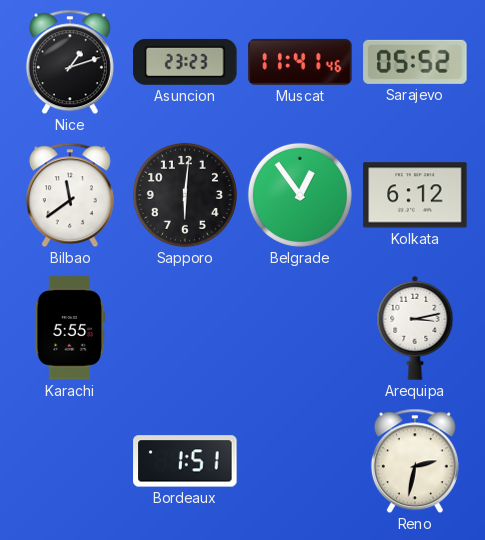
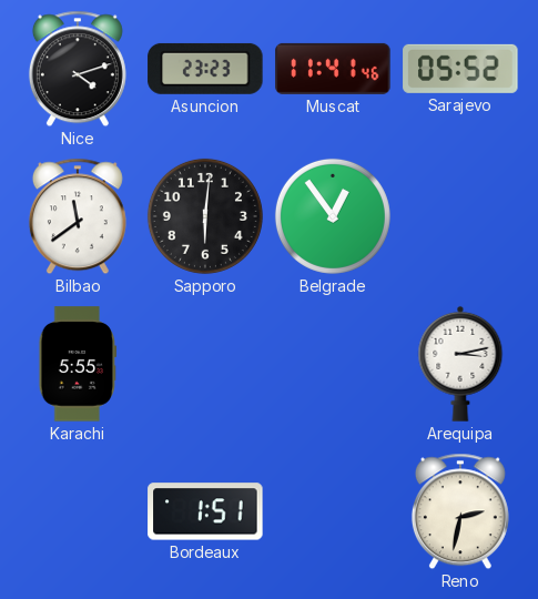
Nice: 1:12 -> 4:12
Kolkata: 6:12 -> none
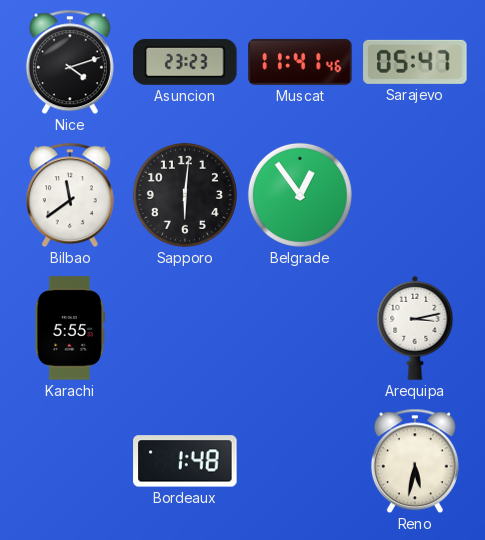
Sarajevo: 05:52 -> 05:47
Bordeaux: 1:51 -> 1:48
Reno: 2:32 -> 5:32
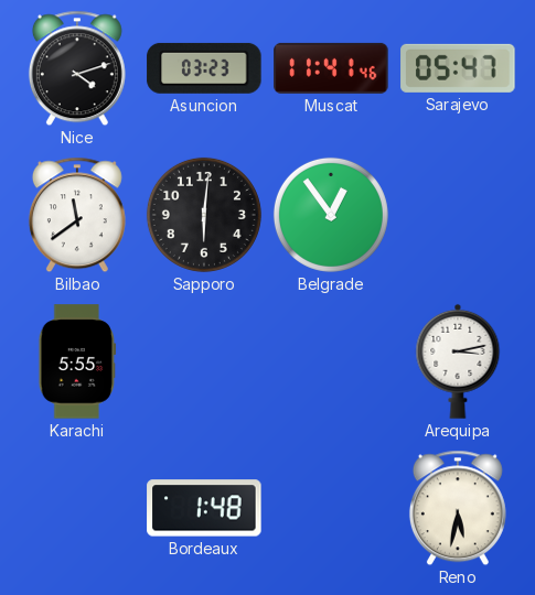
Asuncion: 23:23 -> 03:23
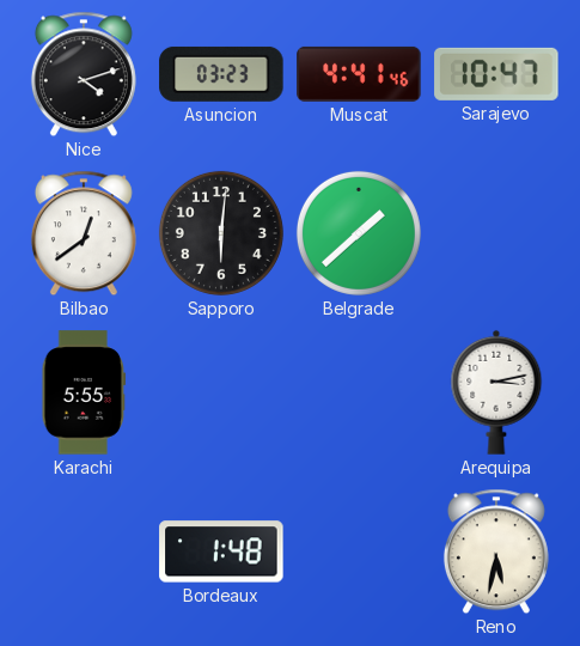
Muscat: 11:41 -> 4:41
Sarajevo: 05:47 -> 10:47
Bilbao: 11:39 -> 12:39
Belgrade: 12:54 -> 1:38
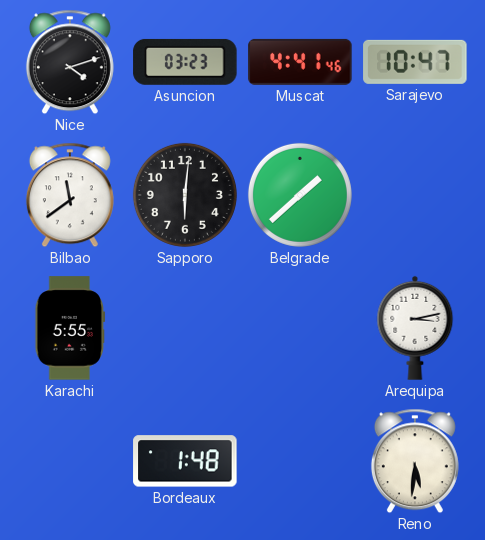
Bilbao: 12:39 -> 11:39
Reno: 5:32 -> 5:31
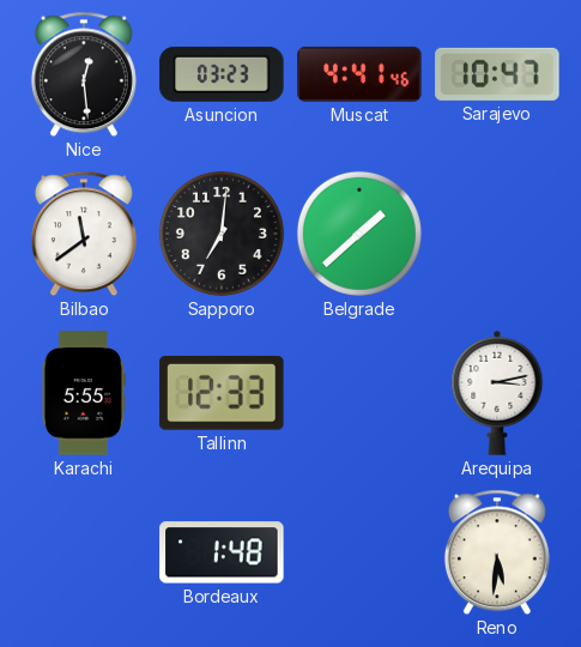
Nice: 4:12 -> 12:29
Sapporo: 6:01 -> 7:01
Tallinn: none -> 12:33
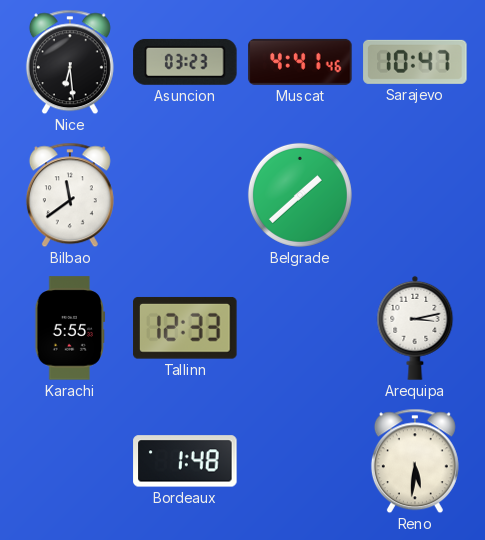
Nice: 12:29 -> 6:29
Sapporo: 7:01 -> none
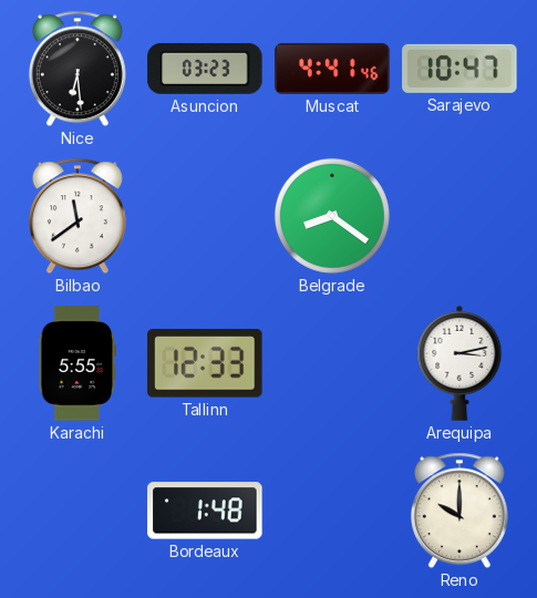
Belgrade: 1:38 -> 8:21
Reno: 5:31 -> 10:00
